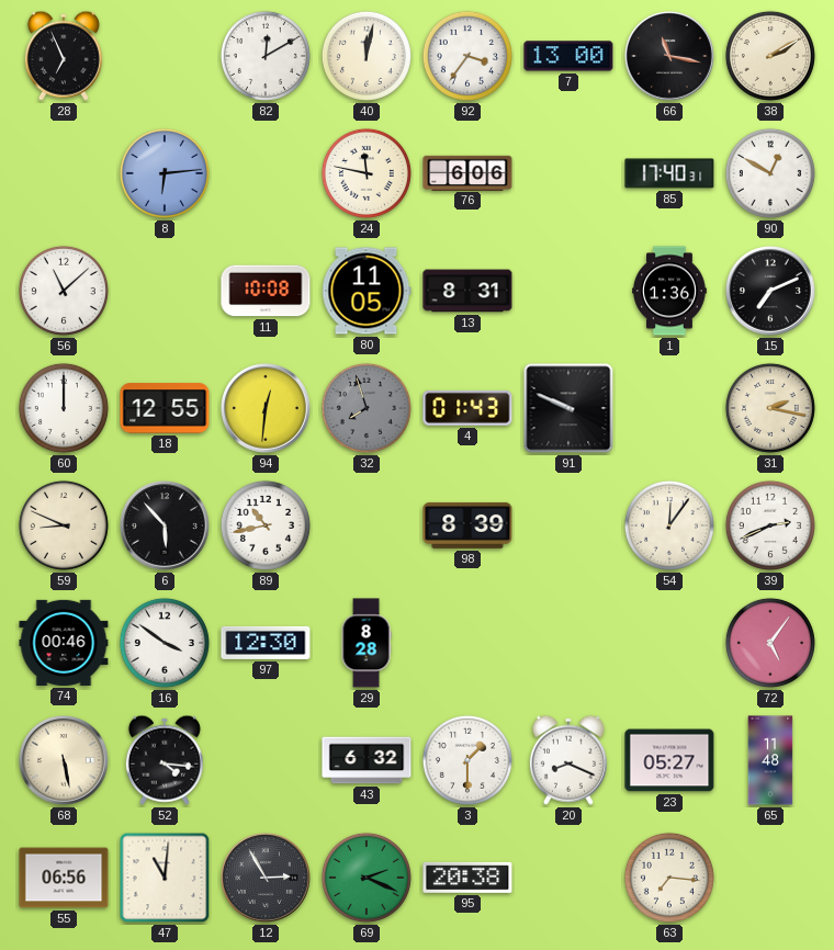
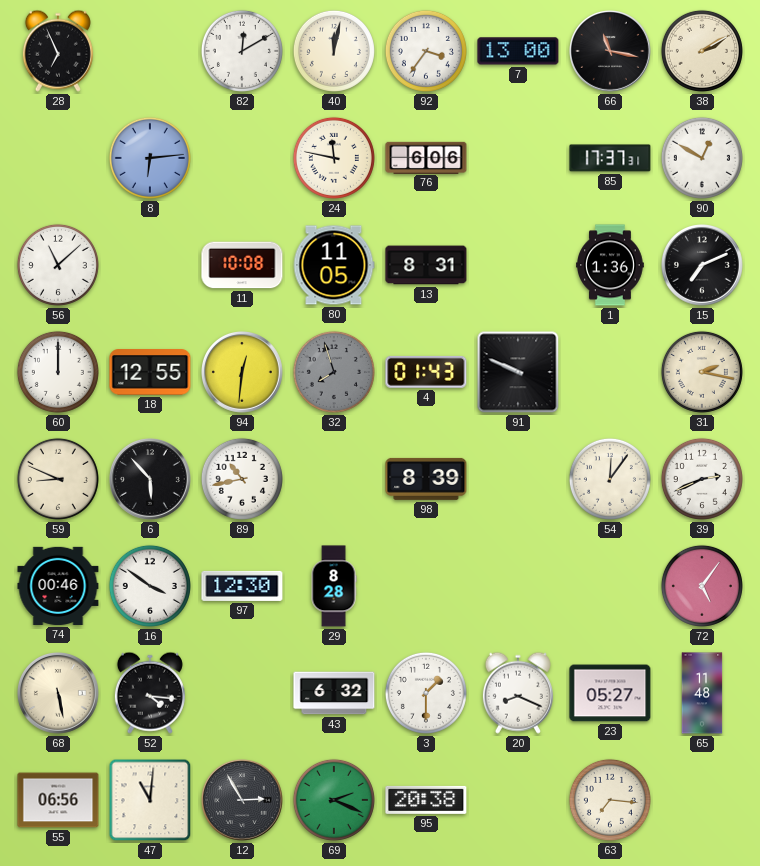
85: 17:40 -> 17:37
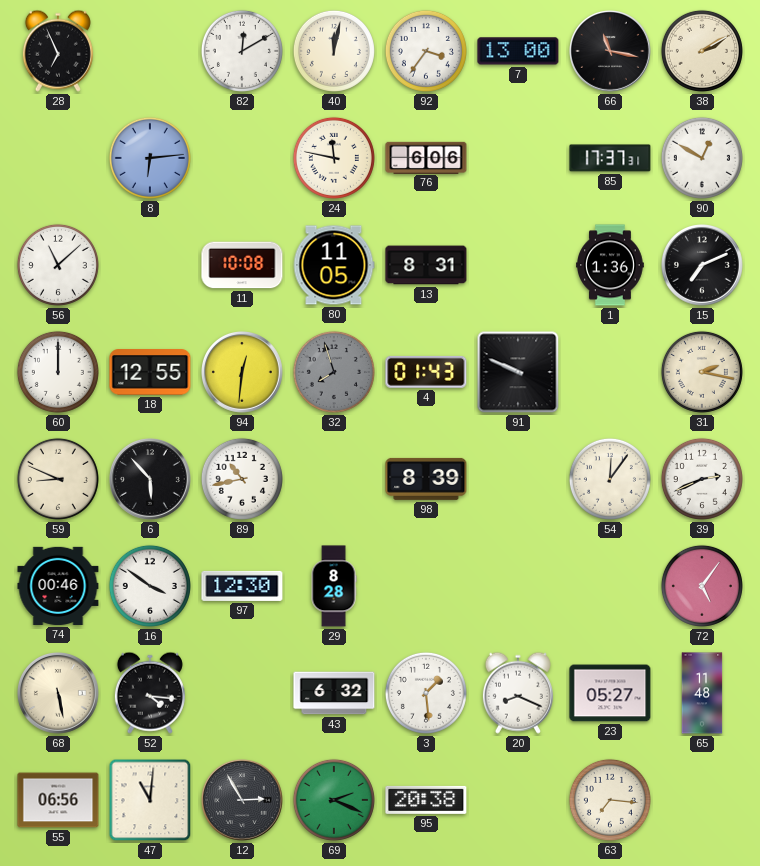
3: 1:30 -> 1:29
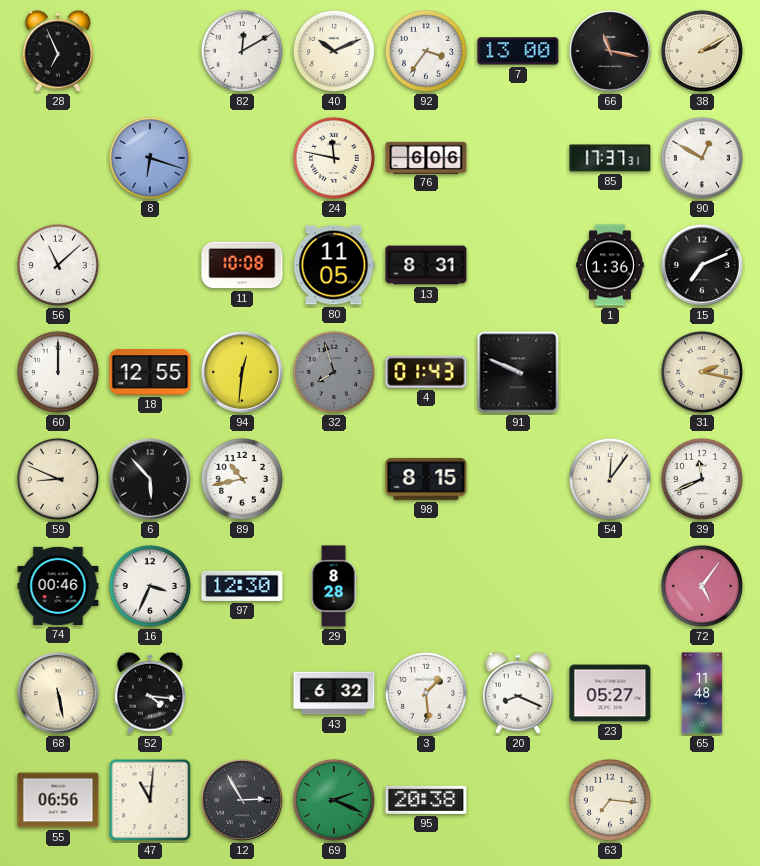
40: 12:02 -> 10:11
8: 6:14 -> 6:18
98: 8:39 -> 8:15
39: 2:41 -> 11:41
16: 3:51 -> 3:34
